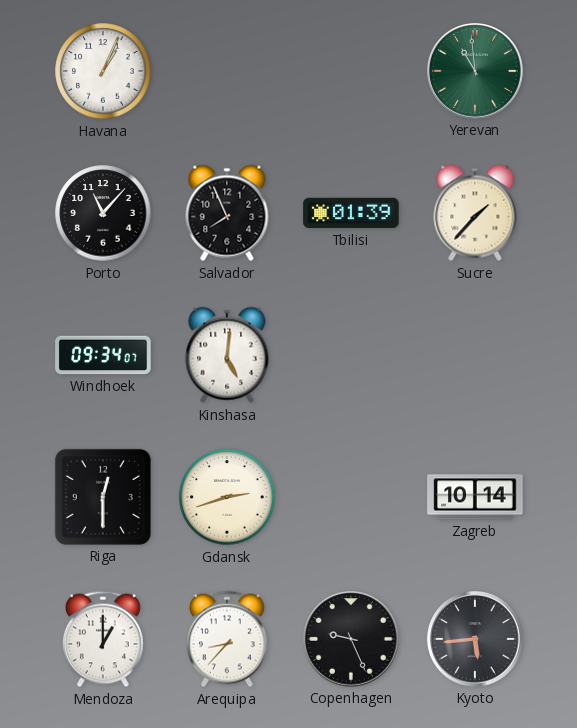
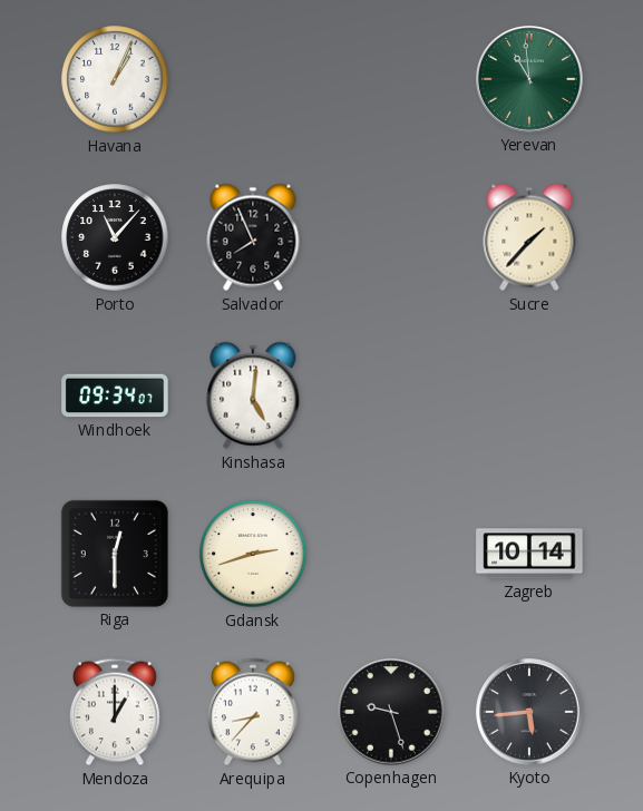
Tbilisi: 01:39 -> none
Copenhagen: 9:26 -> 9:27
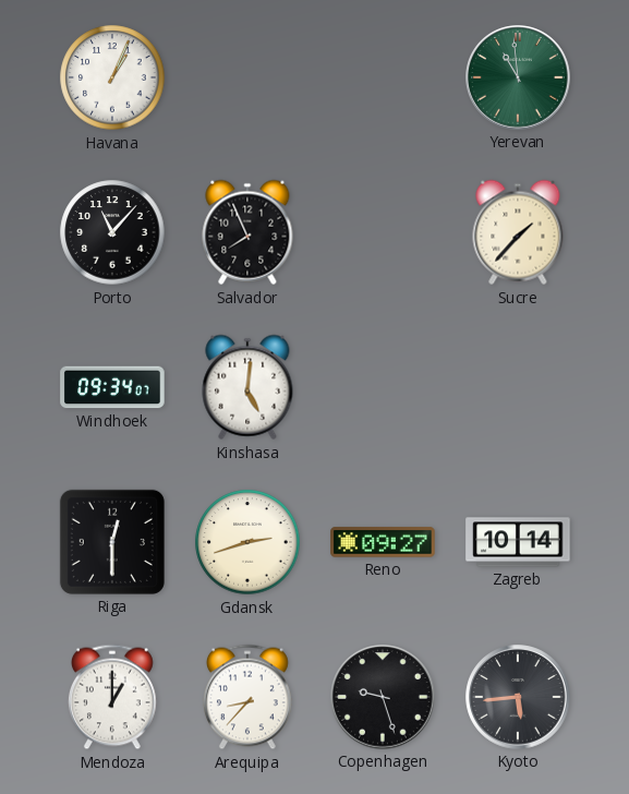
Reno: none -> 09:27
